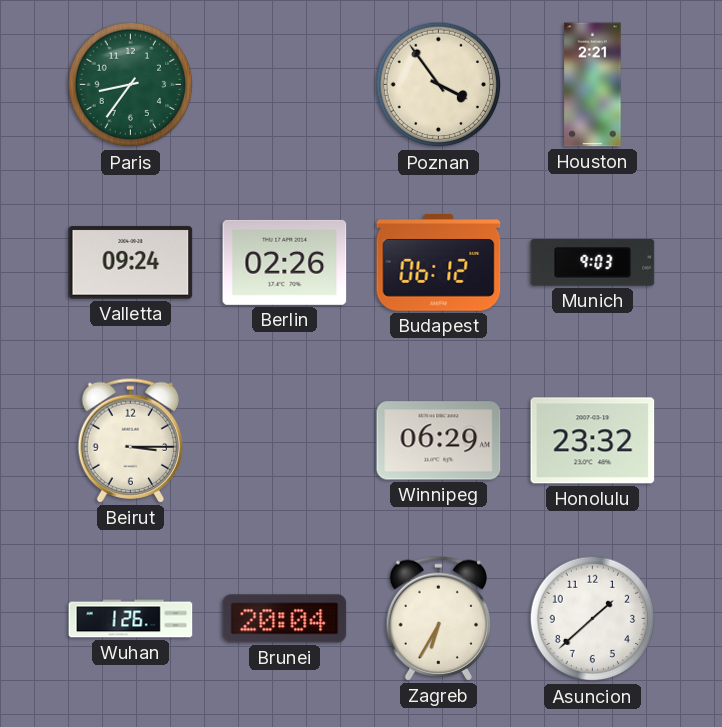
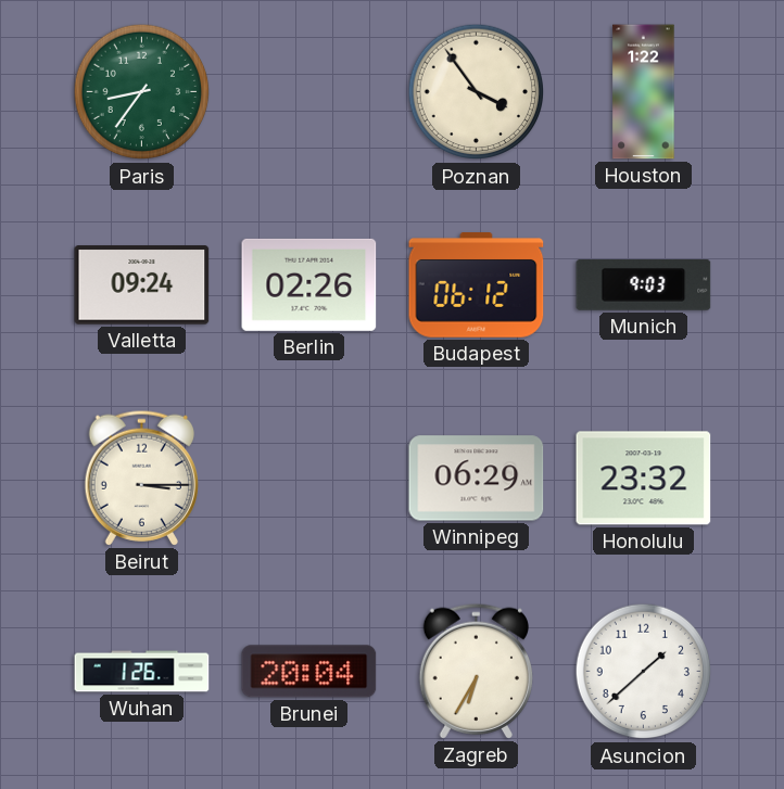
Houston: 2:21 -> 1:22
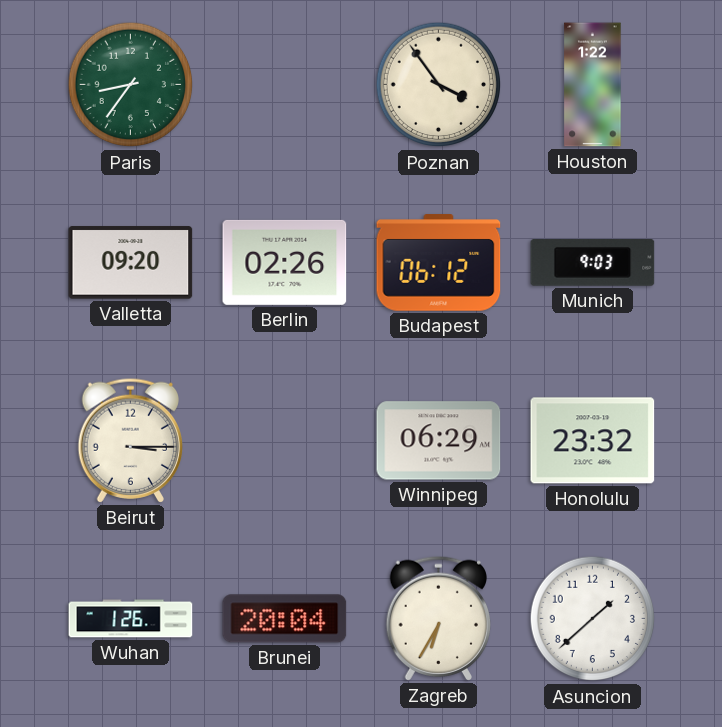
Valletta: 09:24 -> 09:20
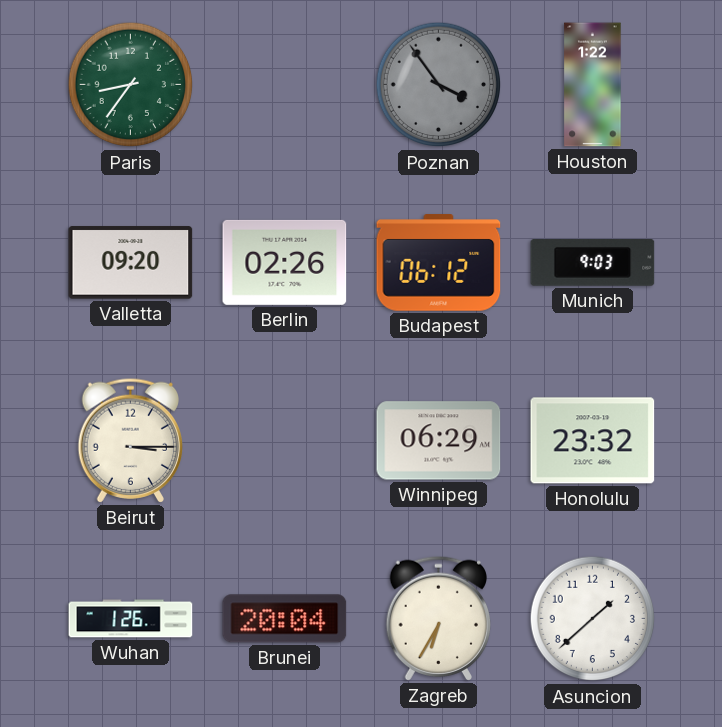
Poznan dial: cream -> grey
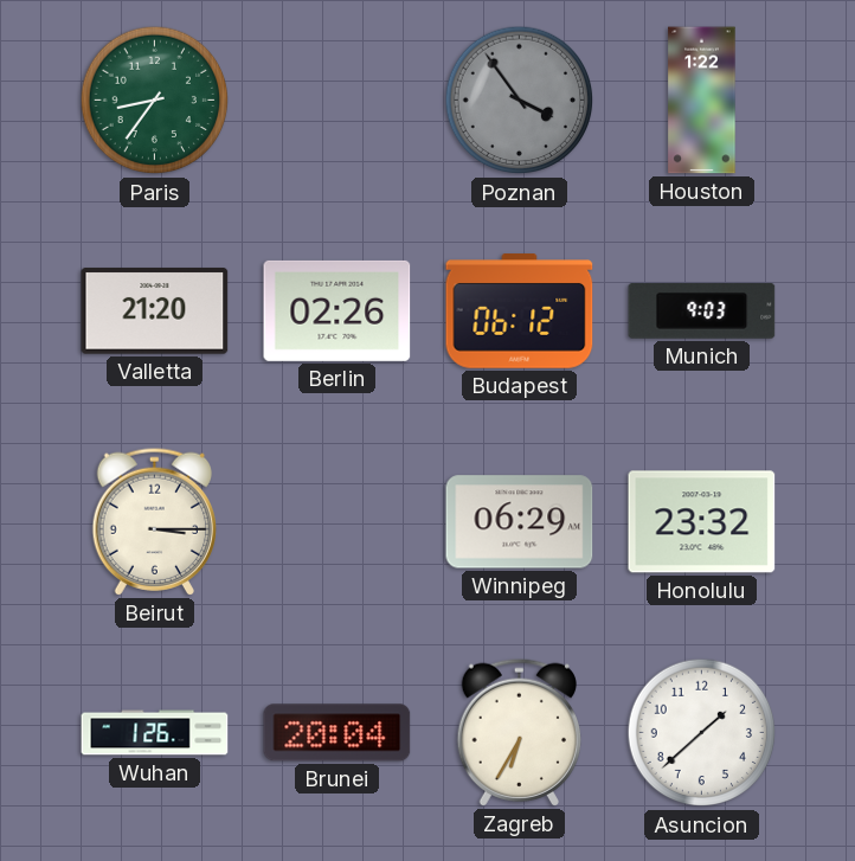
Valletta: 09:20 -> 21:20
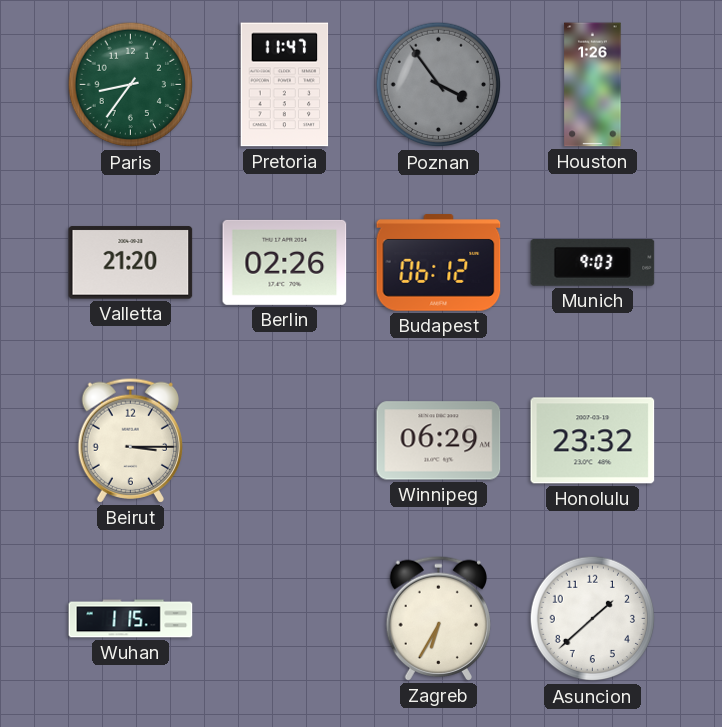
Pretoria: none -> 11:47
Houston: 1:22 -> 1:26
Wuhan: 1:26 -> 1:15
Brunei: 20:04 -> none
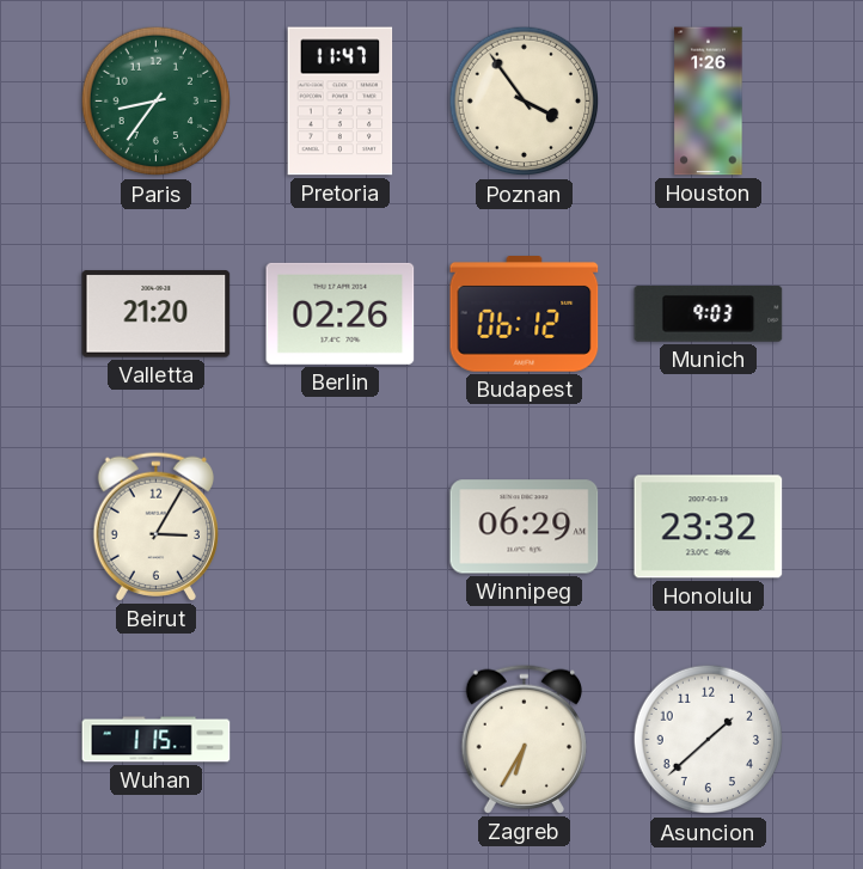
Poznan dial: grey -> cream
Beirut: 3:15 -> 3:05
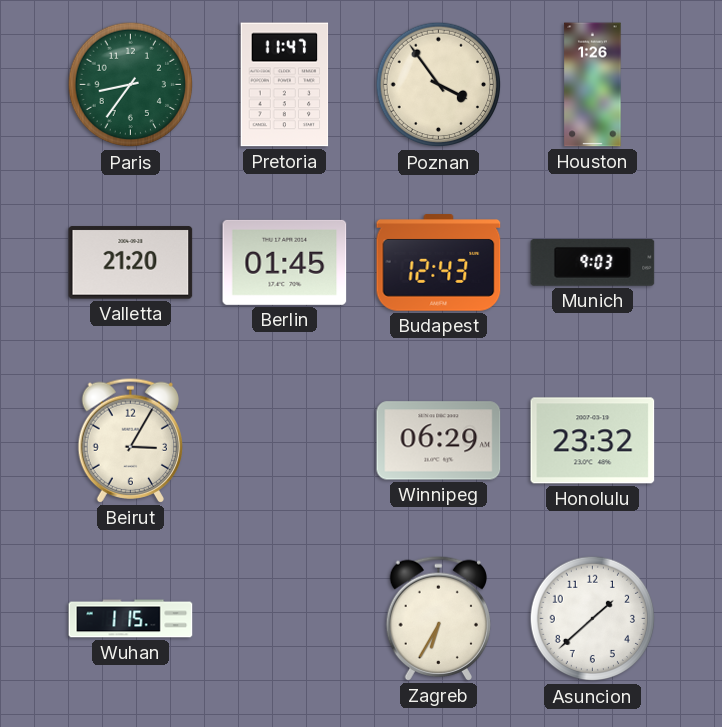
Berlin: 02:26 -> 01:45
Budapest: 06:12 -> 12:43
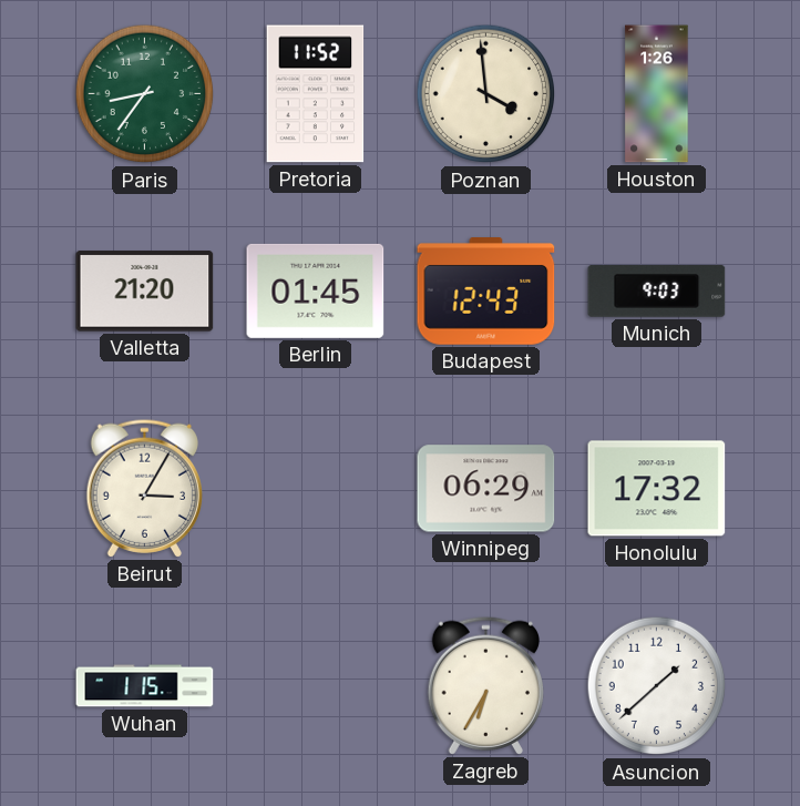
Pretoria: 11:47 -> 11:52
Poznan: 3:54 -> 3:59
Honolulu: 23:32 -> 17:32
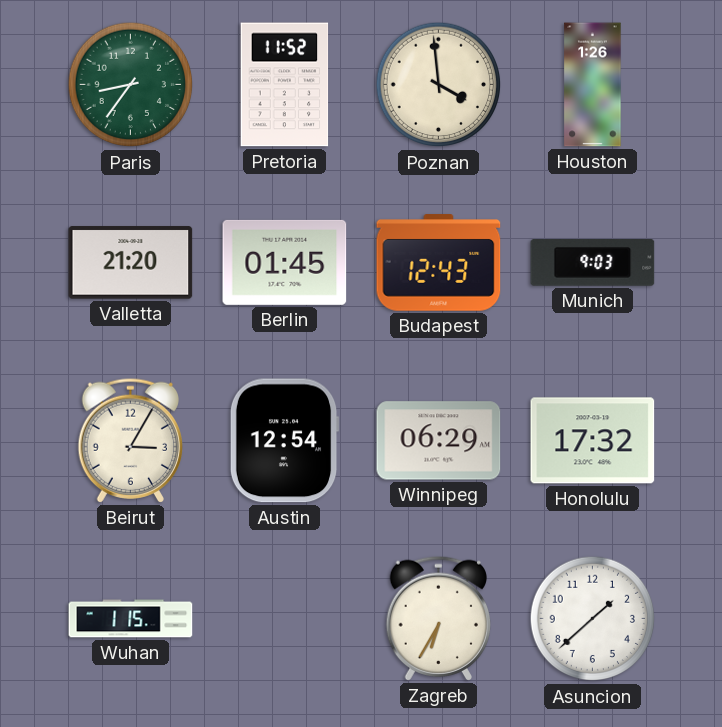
Austin: none -> 12:54
